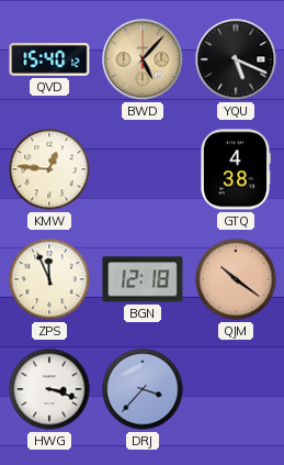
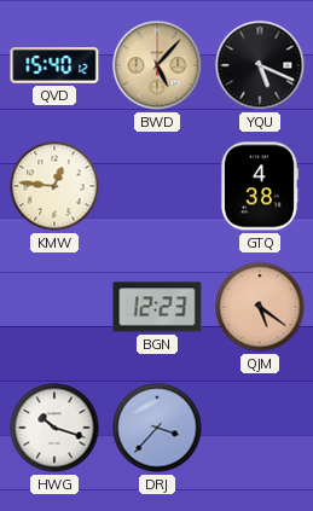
ZPS: 11:56 -> none
BGN: 12:18 -> 12:23
QJM: 10:21 -> 5:21
HWG: 3:18 -> 10:18
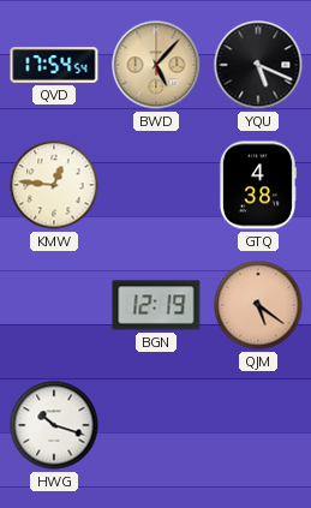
QVD: 15:40 -> 17:54
BGN: 12:23 -> 12:19
DRJ: 3:37 -> none
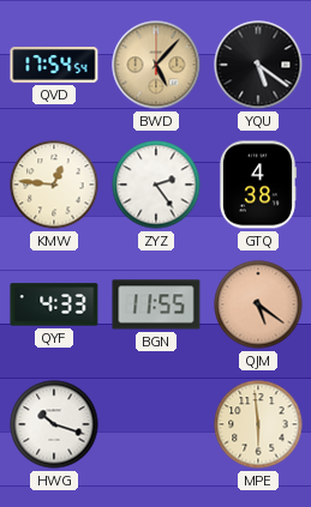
YQU: 5:19 -> 5:21
ZYZ: none -> 2:24
QYF: none -> 4:33
BGN: 12:19 -> 11:55
MPE: none -> 5:59
